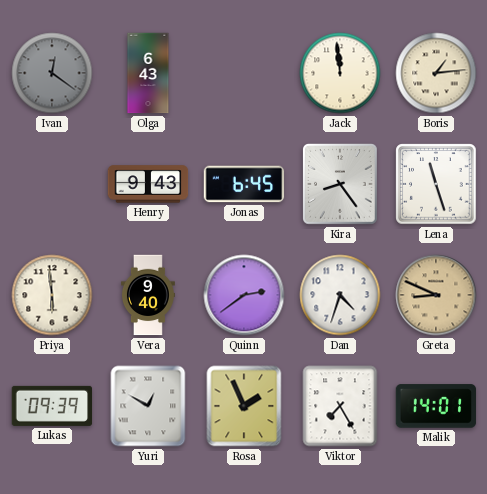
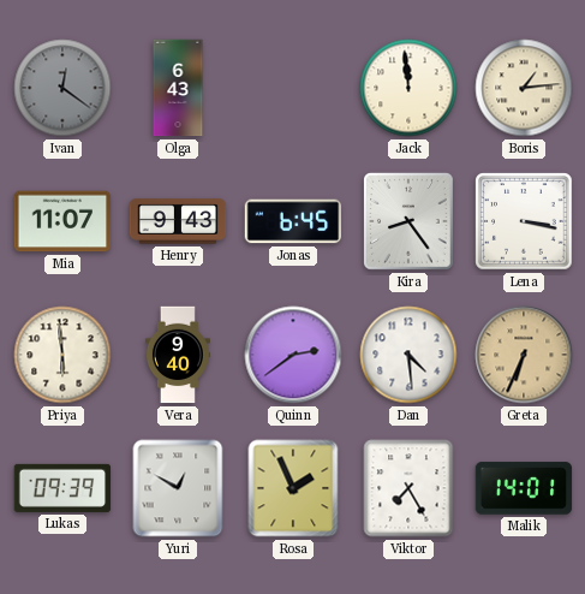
Mia: none -> 11:07
Lena: 11:27 -> 3:17
Dan: 4:33 -> 4:29
Greta: 8:49 -> 6:34
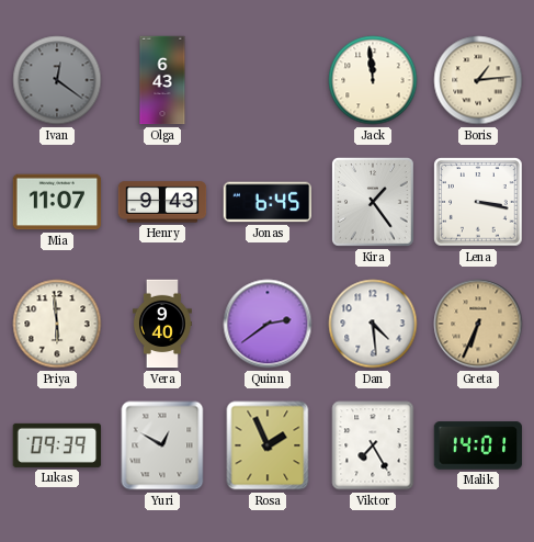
Kira: 8:24 -> 1:24
